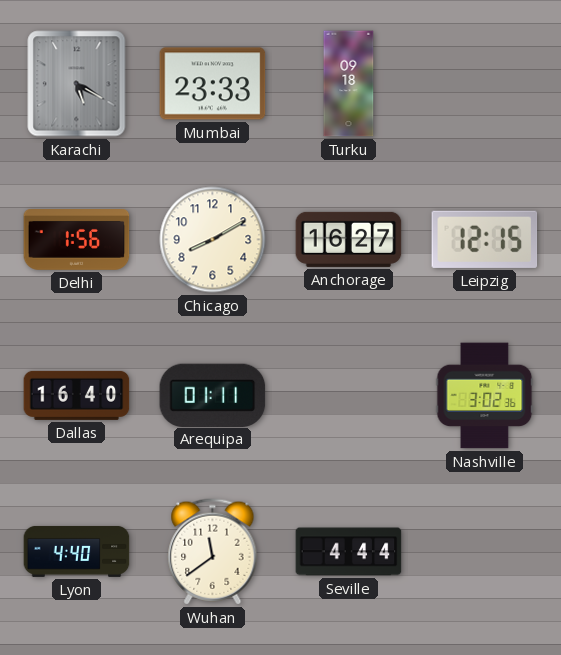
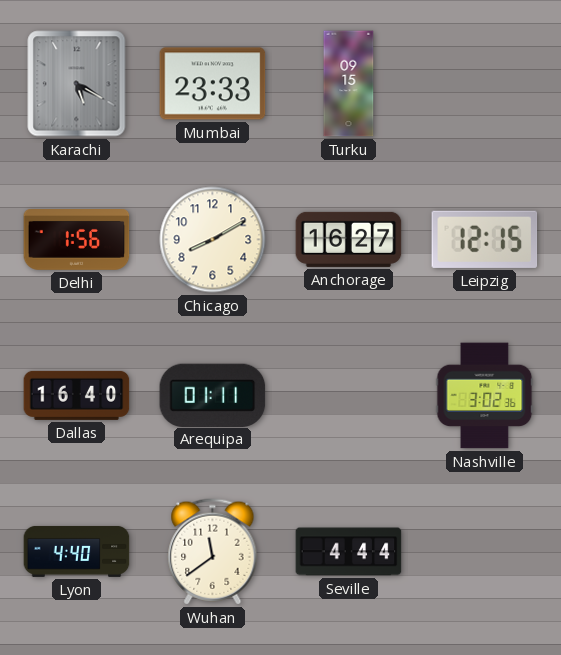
Turku: 09:18 -> 09:15
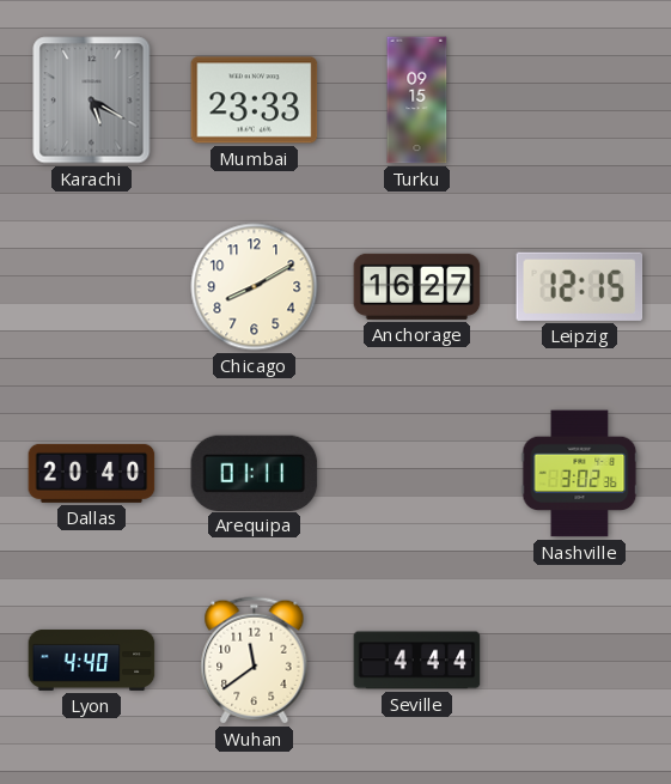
Delhi: 1:56 -> none
Dallas: 16:40 -> 20:40
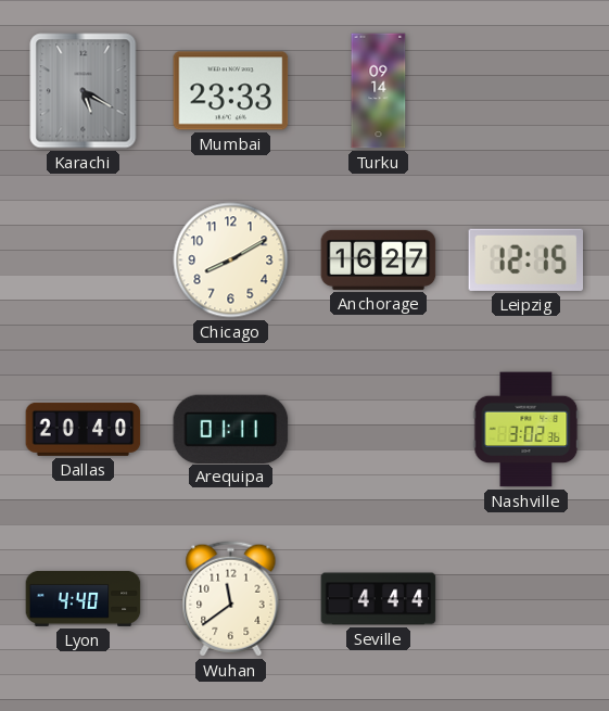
Turku: 09:15 -> 09:14
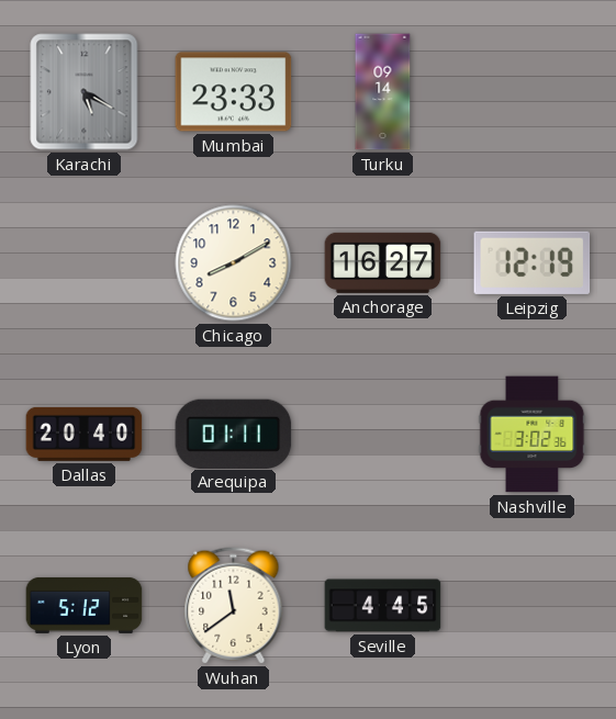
Leipzig: 12:15 -> 12:19
Lyon: 4:40 -> 5:12
Seville: 4:44 -> 4:45
